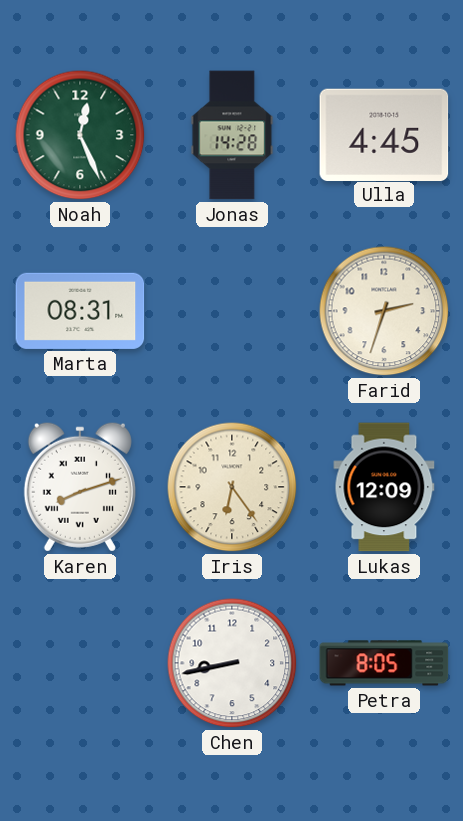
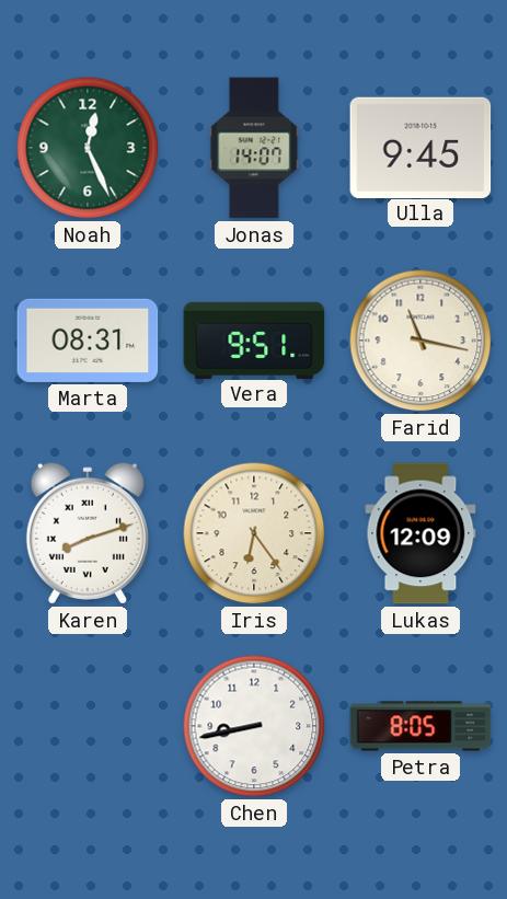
Jonas: 14:28 -> 14:07
Ulla: 4:45 -> 9:45
Vera: none -> 9:51
Farid: 2:33 -> 11:17
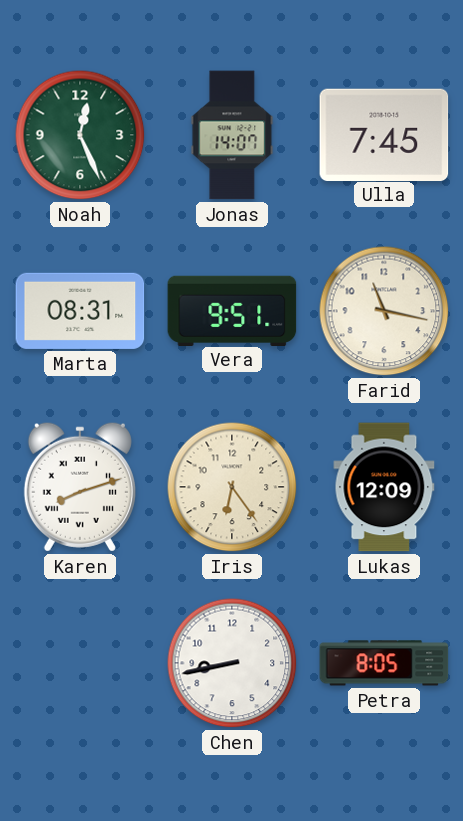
Ulla: 9:45 -> 7:45
